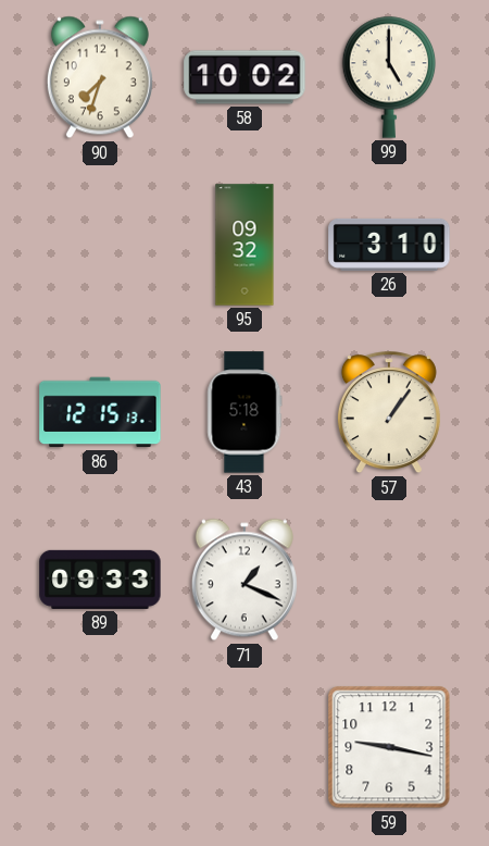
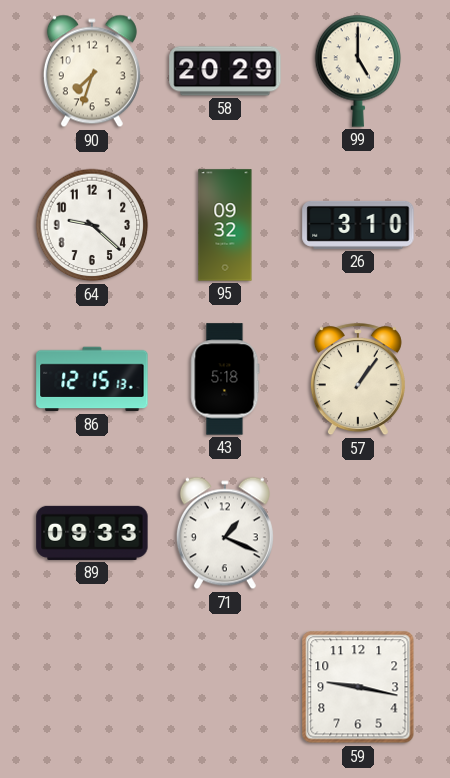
58: 10:02 -> 20:29
64: none -> 9:22
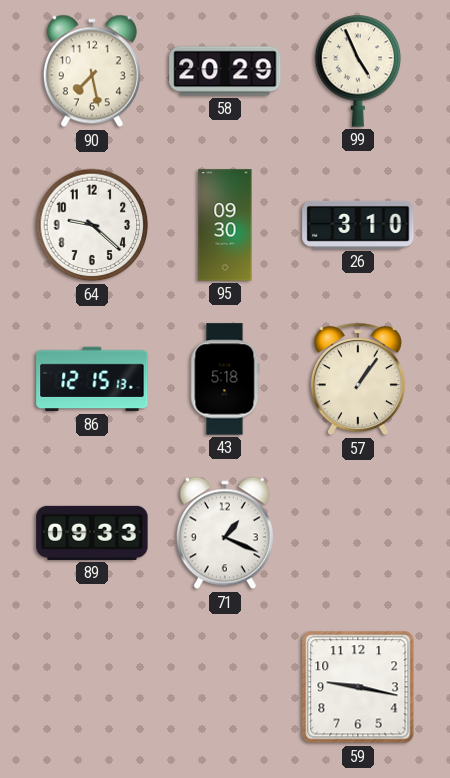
90: 7:33 -> 7:28
99: 5:00 -> 4:56
95: 09:32 -> 09:30
